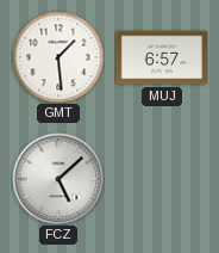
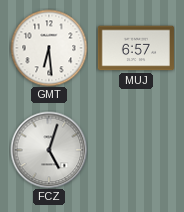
GMT: 1:29 -> 6:29
FCZ: 5:08 -> 5:03
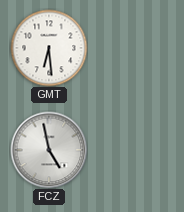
MUJ: 6:57 -> none
FCZ: 5:03 -> 4:58
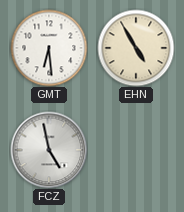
EHN: none -> 4:55
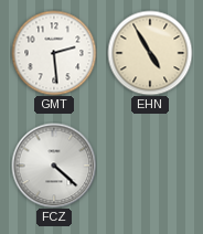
GMT: 6:29 -> 2:29
FCZ: 4:58 -> 4:22
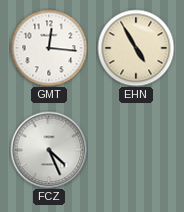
GMT: 2:29 -> 12:16
FCZ: 4:22 -> 4:26
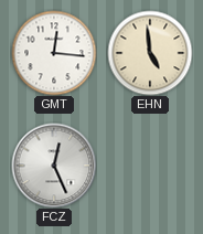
EHN: 4:55 -> 4:59
FCZ: 4:26 -> 12:26
